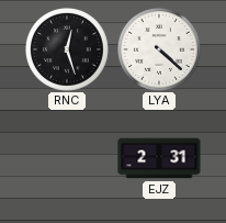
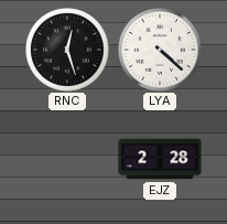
EJZ: 2:31 -> 2:28
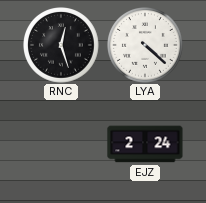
EJZ: 2:28 -> 2:24
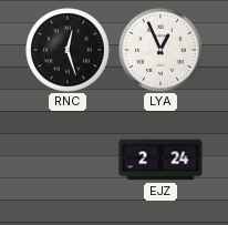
LYA: 4:22 -> 12:56
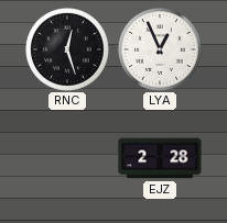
EJZ: 2:24 -> 2:28
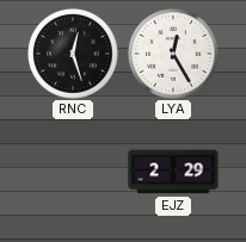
LYA: 12:56 -> 12:25
EJZ: 2:28 -> 2:29
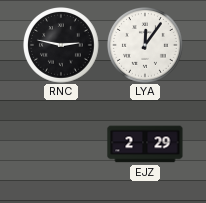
RNC: 12:27 -> 2:47
LYA: 12:25 -> 12:06
